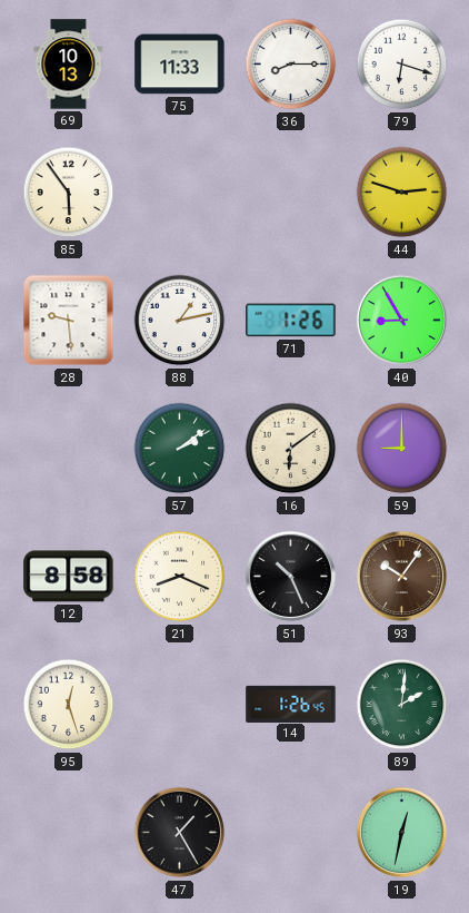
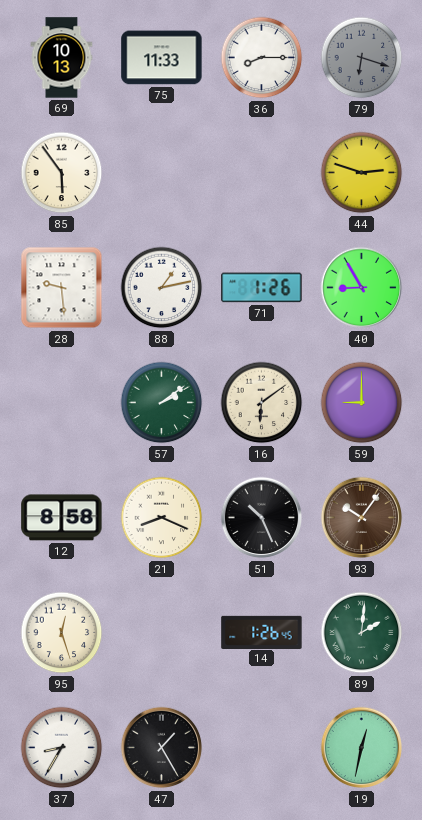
79 dial: white -> grey
37: none -> 8:35
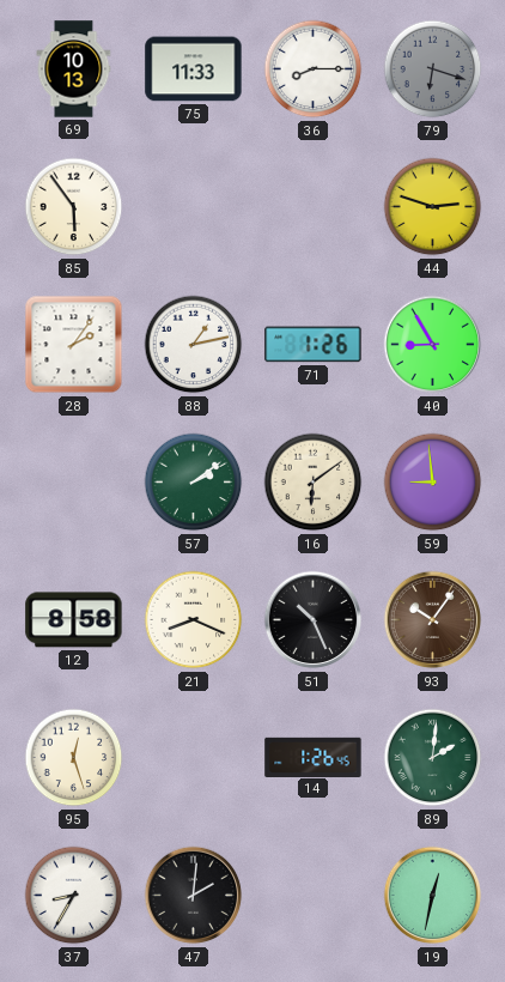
28: 9:29 -> 2:06
59: 9:00 -> 8:59
47: 1:25 -> 2:01
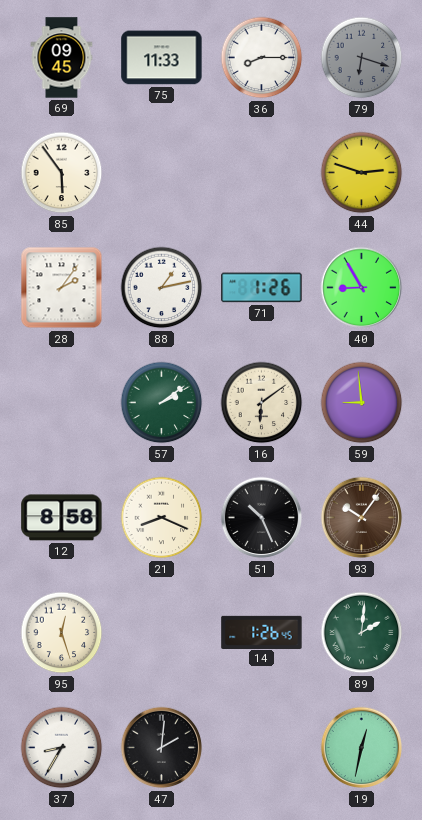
69: 10:13 -> 09:45
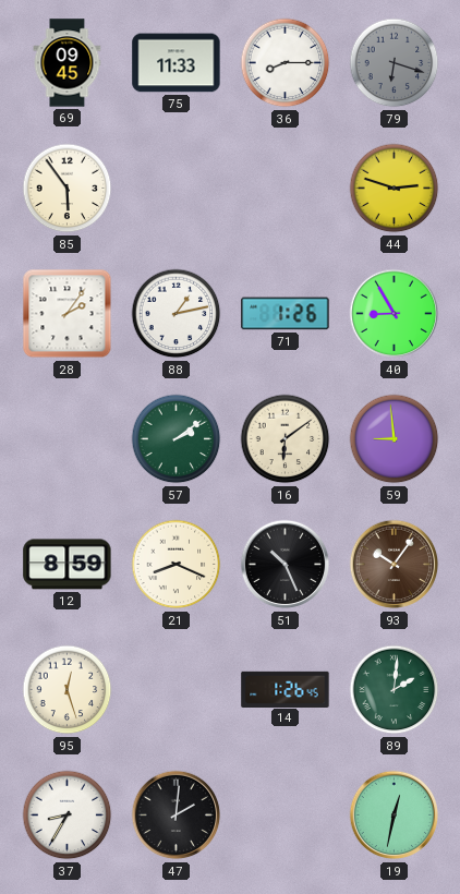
12: 8:58 -> 8:59
